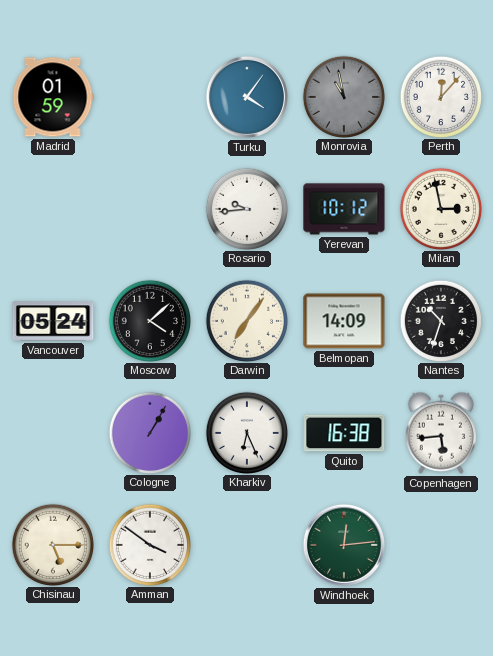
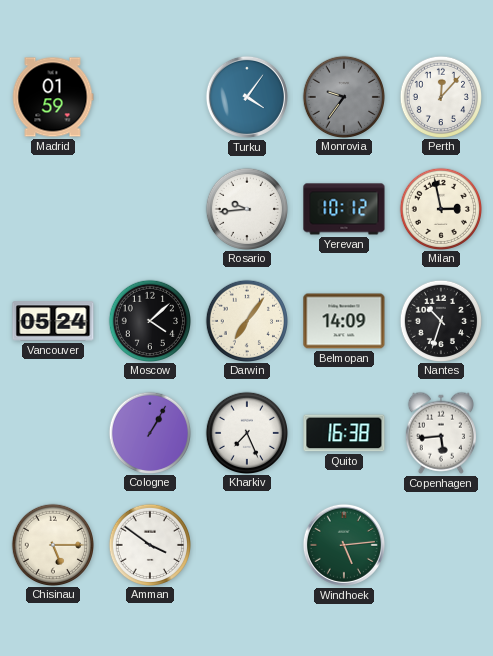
Monrovia: 10:58 -> 9:36
Kharkiv: 6:26 -> 7:26
Windhoek: 12:14 -> 5:14
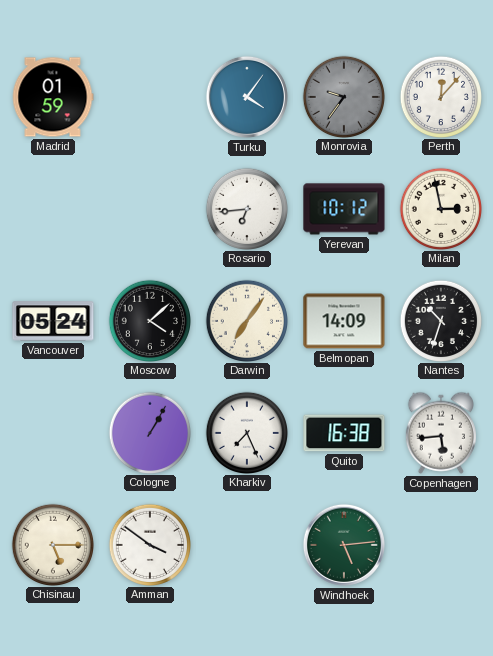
Rosario: 9:44 -> 6:44
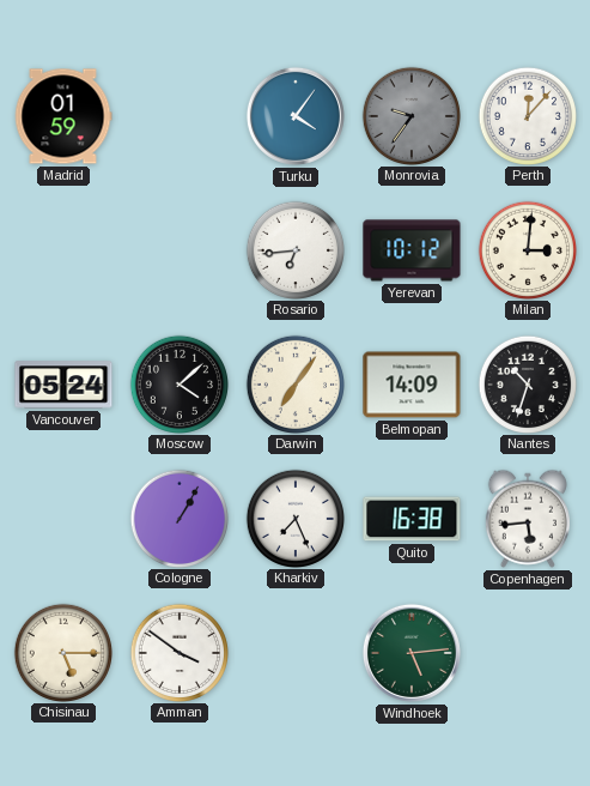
Milan: 2:58 -> 3:01
